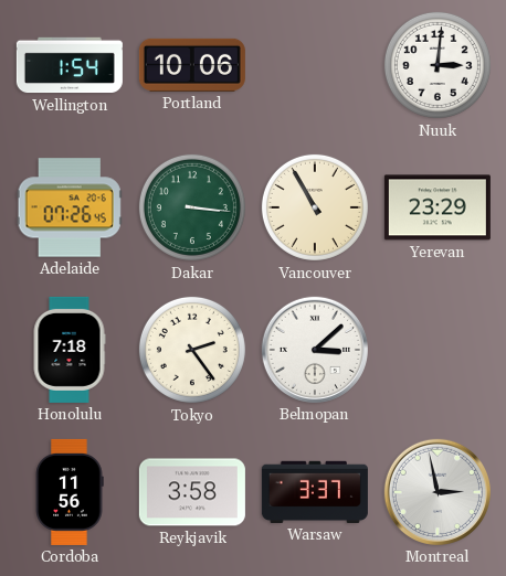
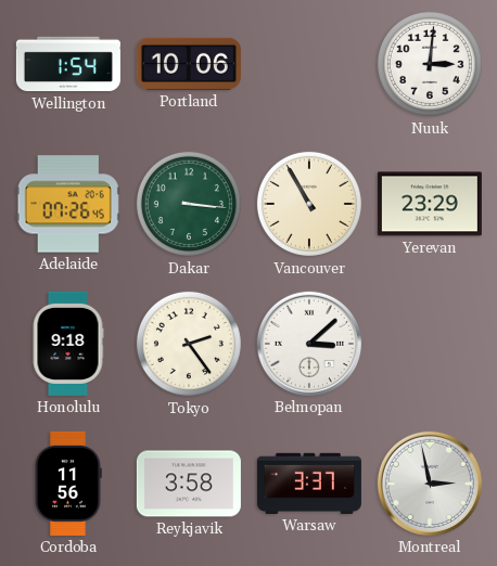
Honolulu: 7:18 -> 9:18
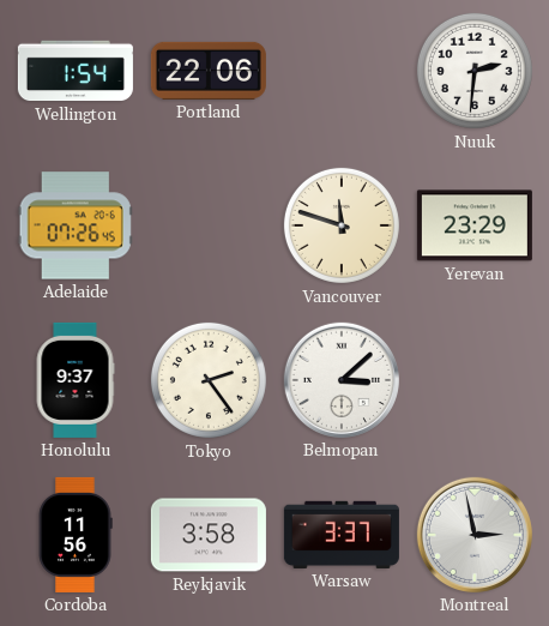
Portland: 10:06 -> 22:06
Nuuk: 3:01 -> 2:31
Dakar: 3:16 -> none
Vancouver: 10:55 -> 11:48
Honolulu: 9:18 -> 9:37
